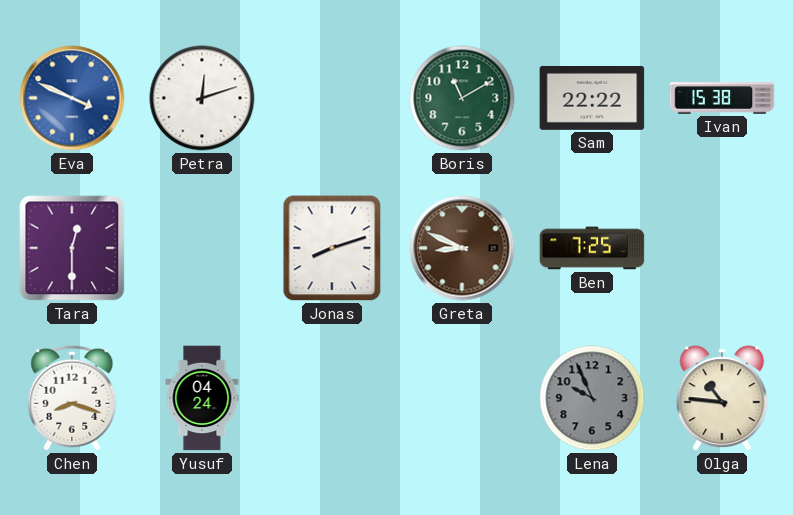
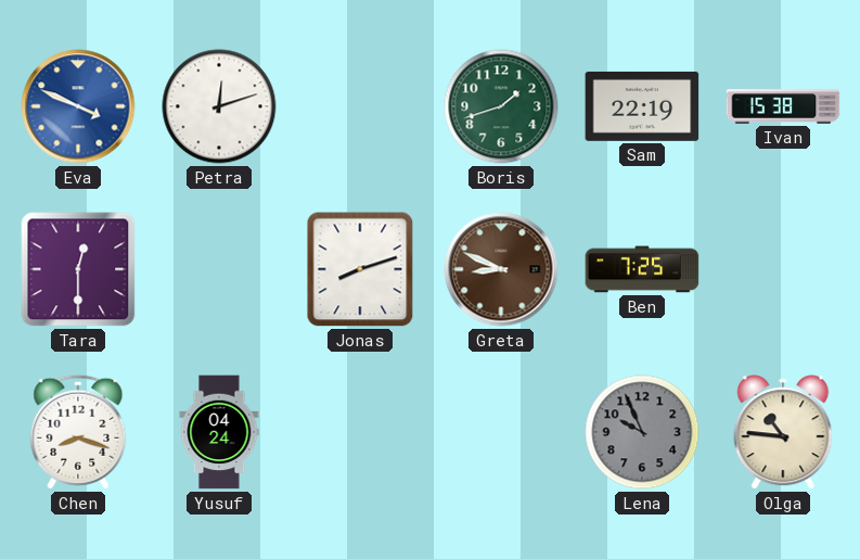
Boris: 11:10 -> 1:42
Sam: 22:22 -> 22:19
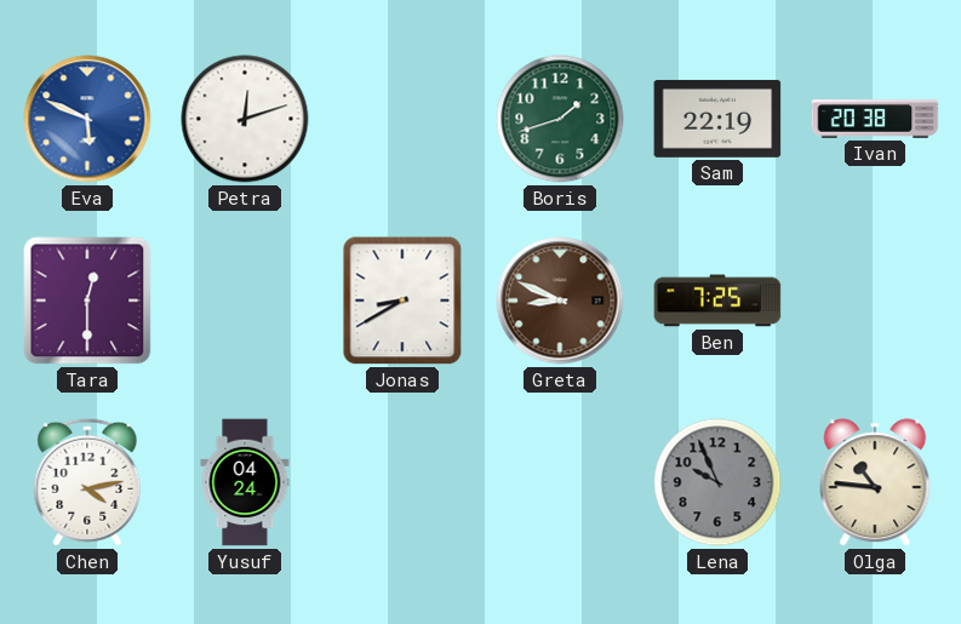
Eva: 3:49 -> 5:49
Ivan: 15:38 -> 20:38
Jonas: 8:12 -> 8:40
Chen: 8:18 -> 4:13
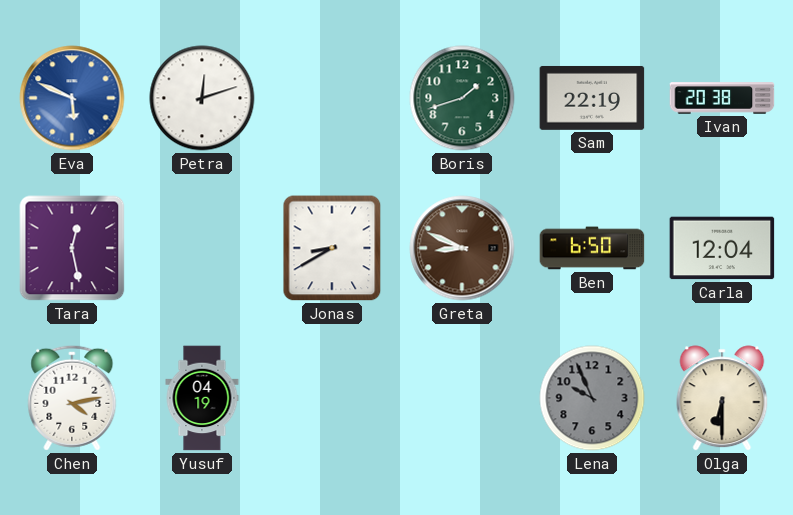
Tara: 12:30 -> 12:28
Ben: 7:25 -> 6:50
Carla: none -> 12:04
Yusuf: 04:24 -> 04:19
Olga: 10:46 -> 6:30
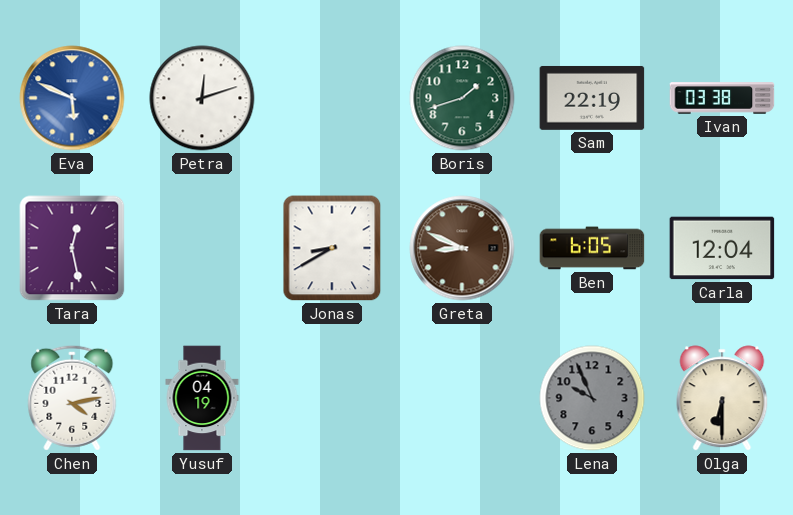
Ivan: 20:38 -> 03:38
Ben: 6:50 -> 6:05
